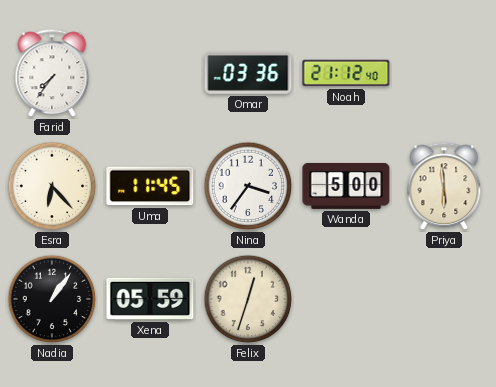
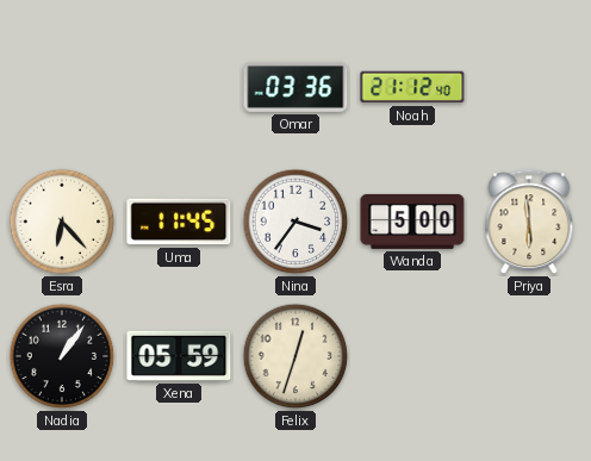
Farid: 7:36 -> none
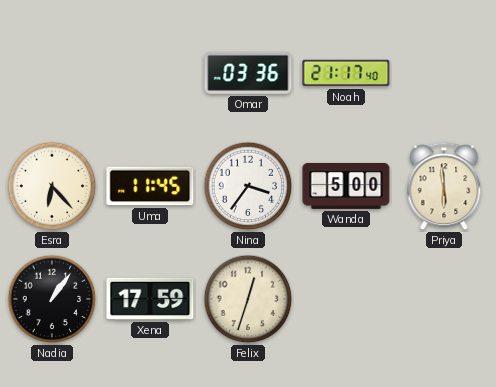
Noah: 21:12 -> 21:17
Xena: 05:59 -> 17:59
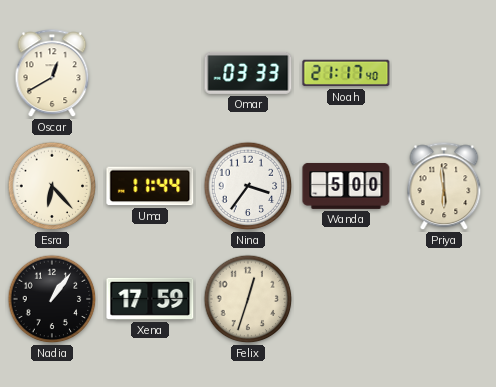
Oscar: none -> 12:40
Omar: 03:36 -> 03:33
Uma: 11:45 -> 11:44
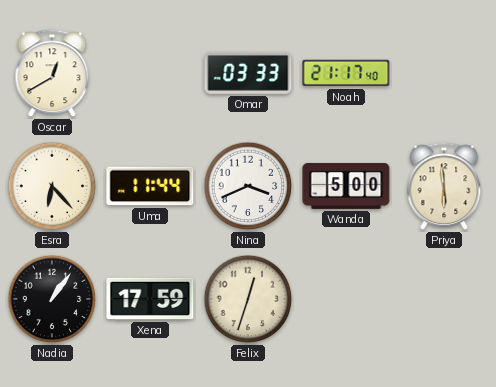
Nina: 3:36 -> 3:41
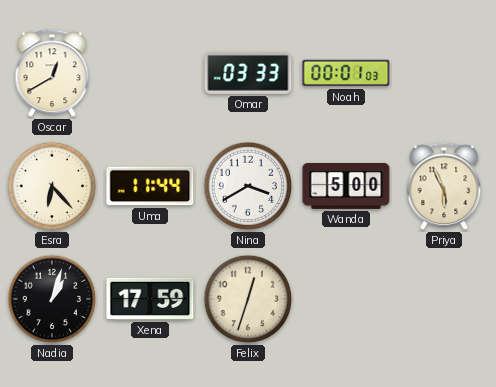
Noah: 21:17 -> 00:01
Nina: 3:41 -> 3:40
Priya: 5:59 -> 5:56
Nadia: 1:06 -> 1:03
